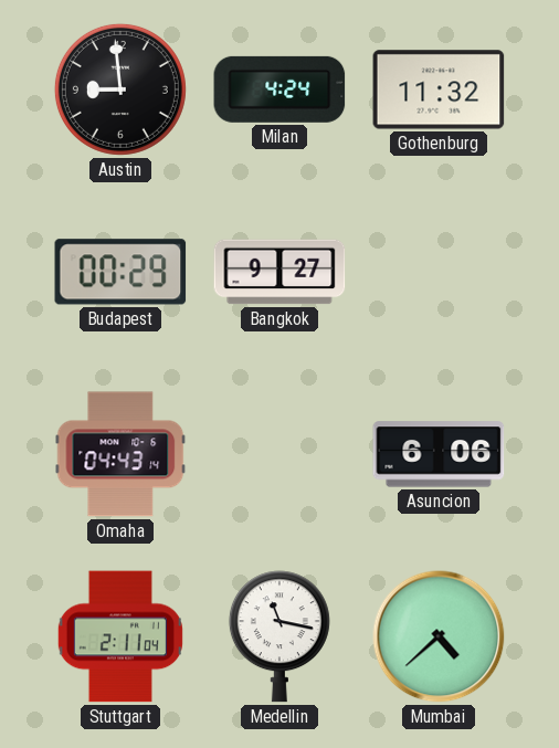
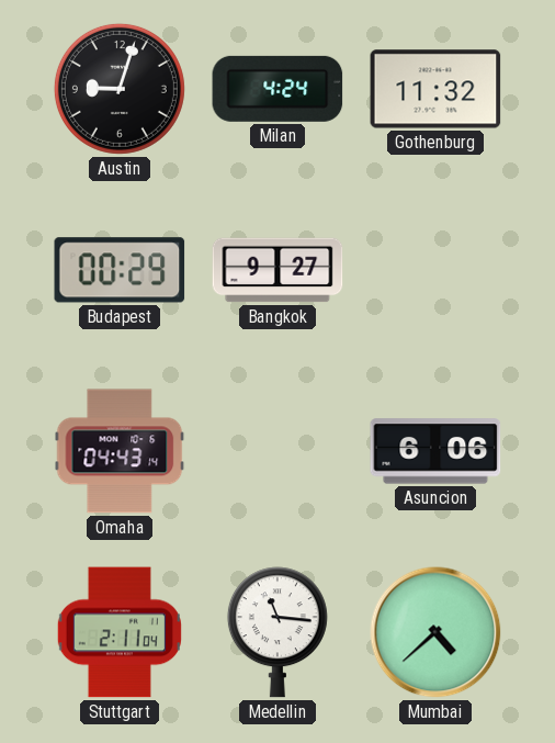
Austin: 8:59 -> 9:03
Medellin: 11:17 -> 11:16
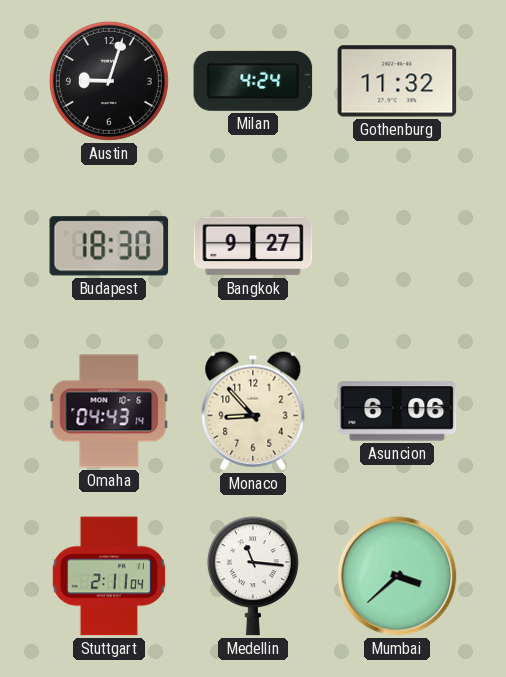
Budapest: 00:29 -> 18:30
Monaco: none -> 8:53
Mumbai: 4:38 -> 3:38
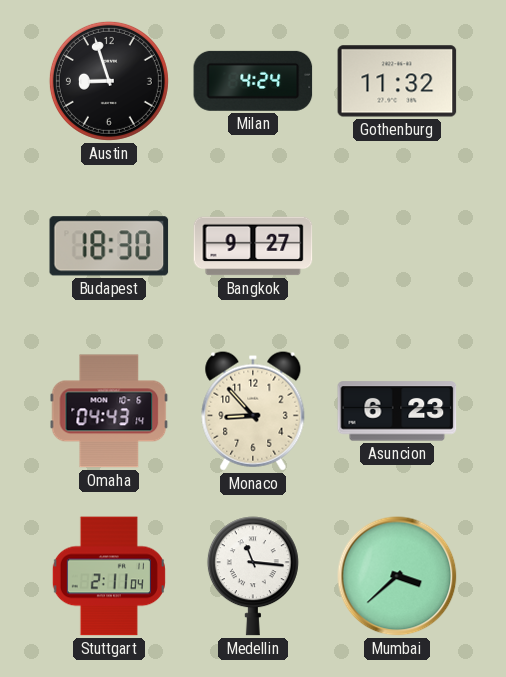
Austin: 9:03 -> 8:57
Asuncion: 6:06 -> 6:23
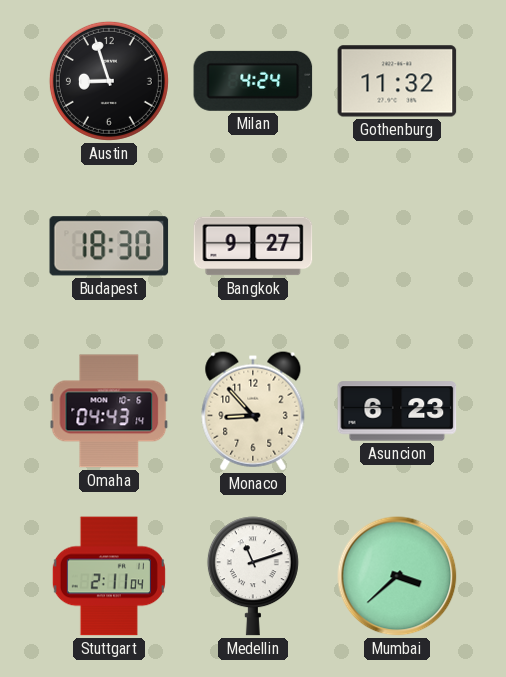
Medellin: 11:16 -> 11:12
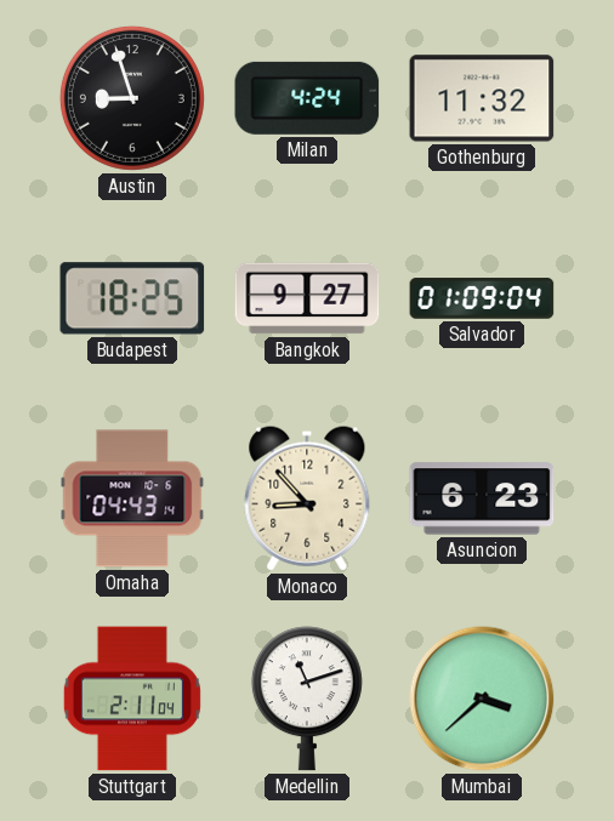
Budapest: 18:30 -> 18:25
Salvador: none -> 01:09
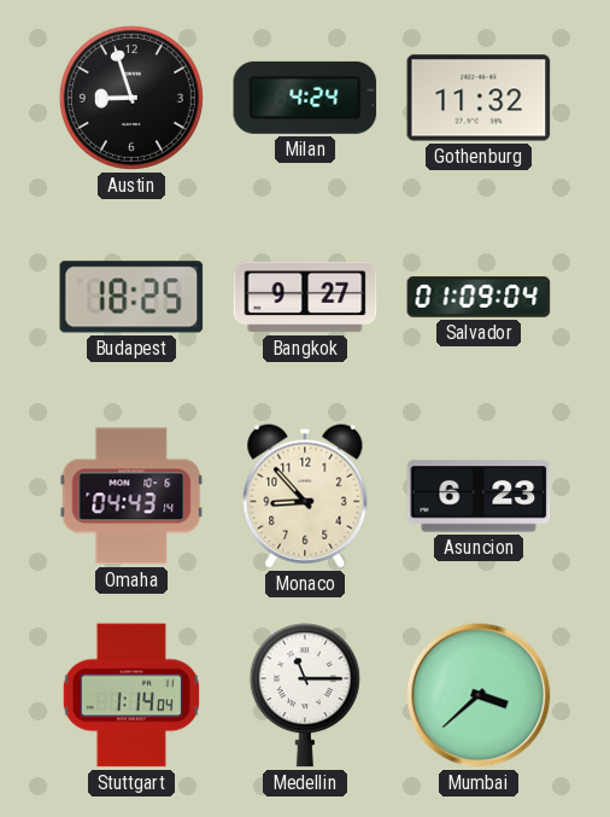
Stuttgart: 2:11 -> 1:14
Medellin: 11:12 -> 11:15
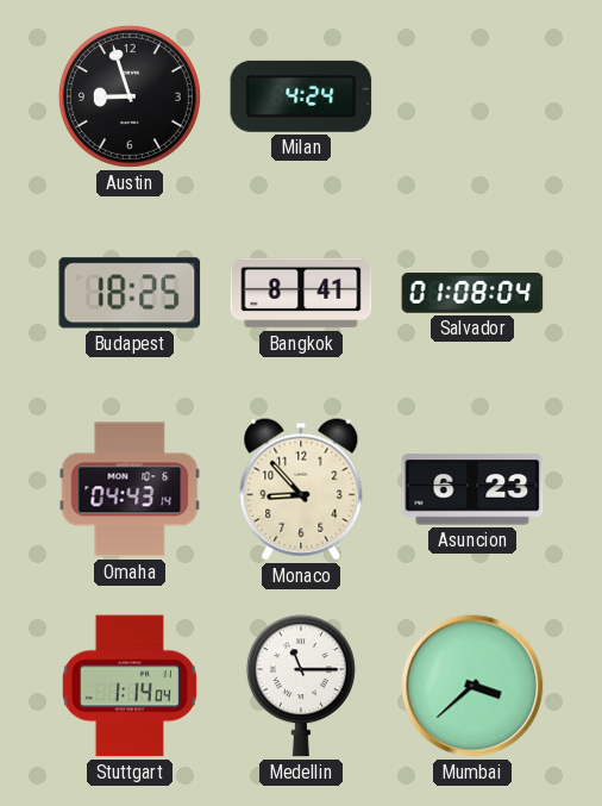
Gothenburg: 11:32 -> none
Bangkok: 9:27 -> 8:41
Salvador: 01:09 -> 01:08
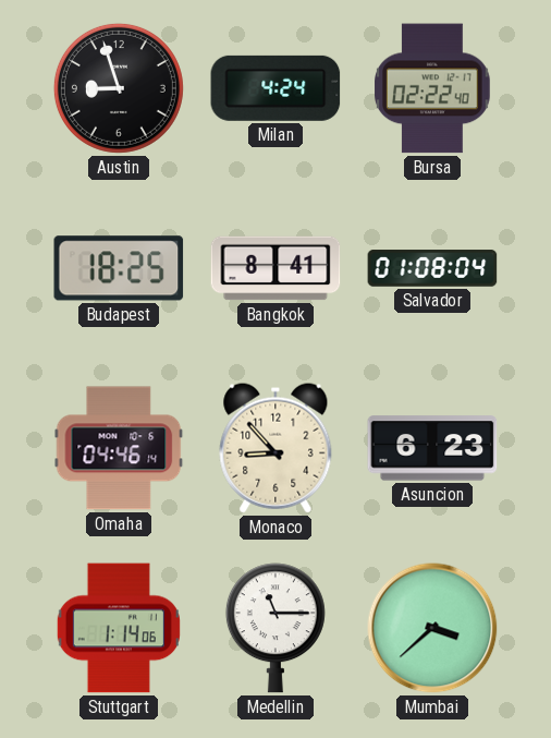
Bursa: none -> 02:22
Omaha: 04:43 -> 04:46
Stuttgart: 1:14:04 -> 1:14:06
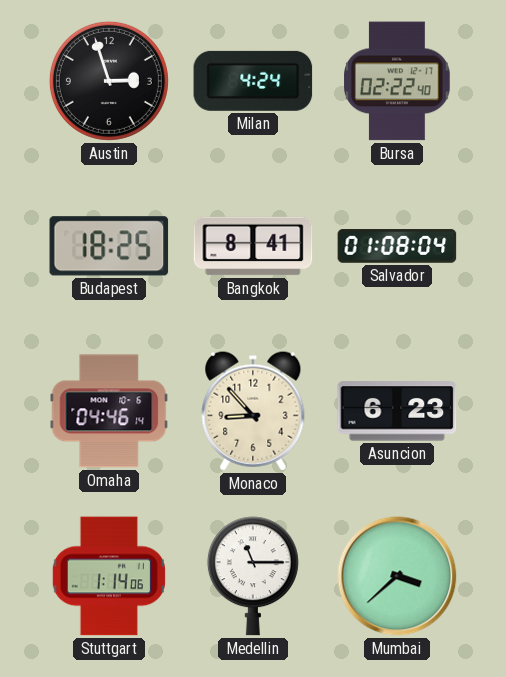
Austin: 8:57 -> 2:57
